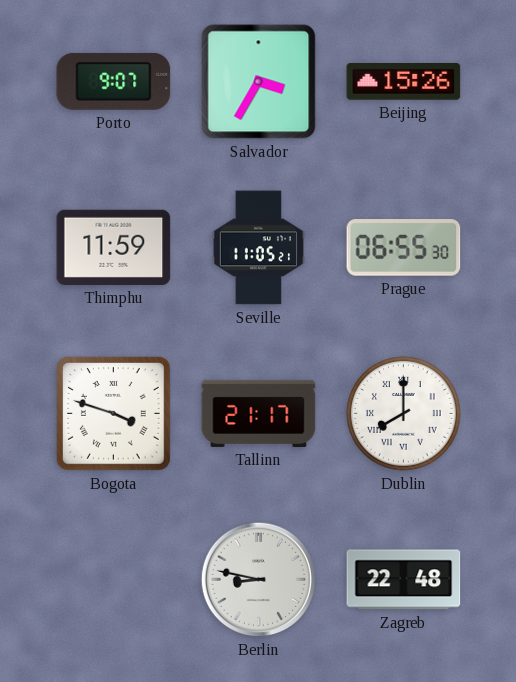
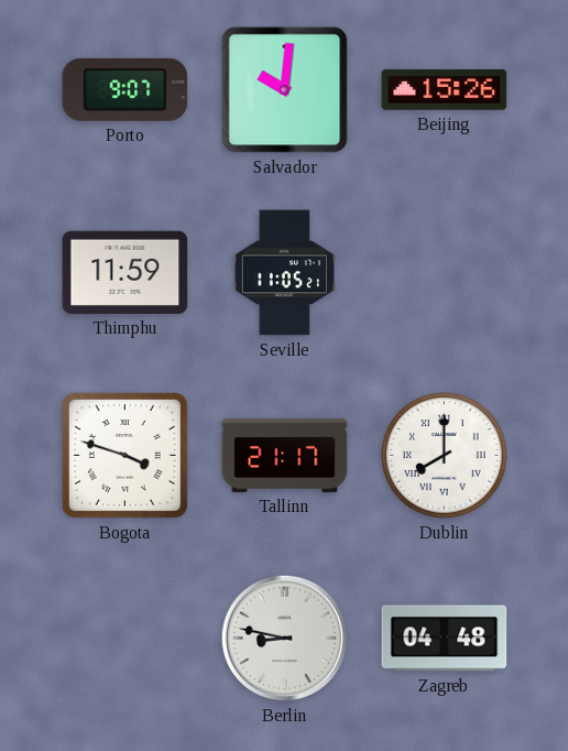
Salvador: 3:35 -> 10:01
Prague: 06:55 -> none
Zagreb: 22:48 -> 04:48
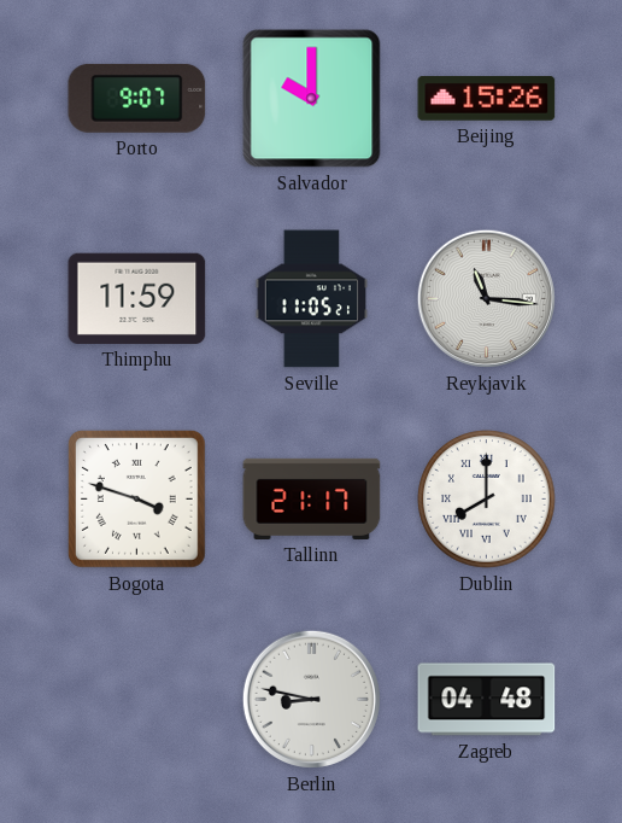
Salvador: 10:01 -> 10:00
Reykjavik: none -> 11:16
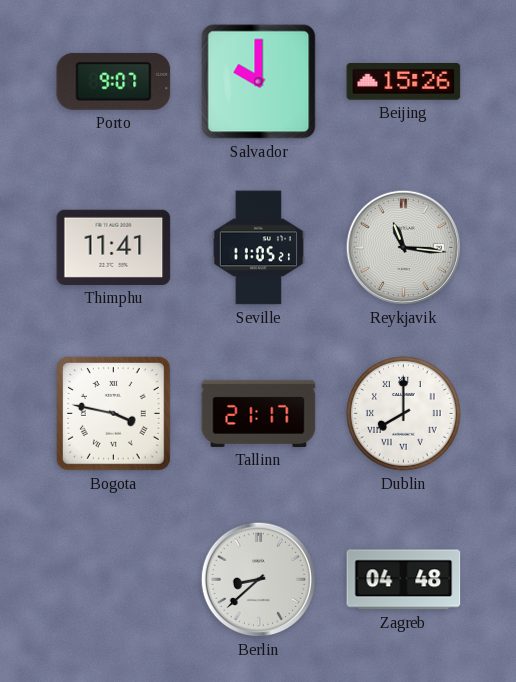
Thimphu: 11:59 -> 11:41
Bogota: 3:48 -> 3:47
Berlin: 8:47 -> 8:38
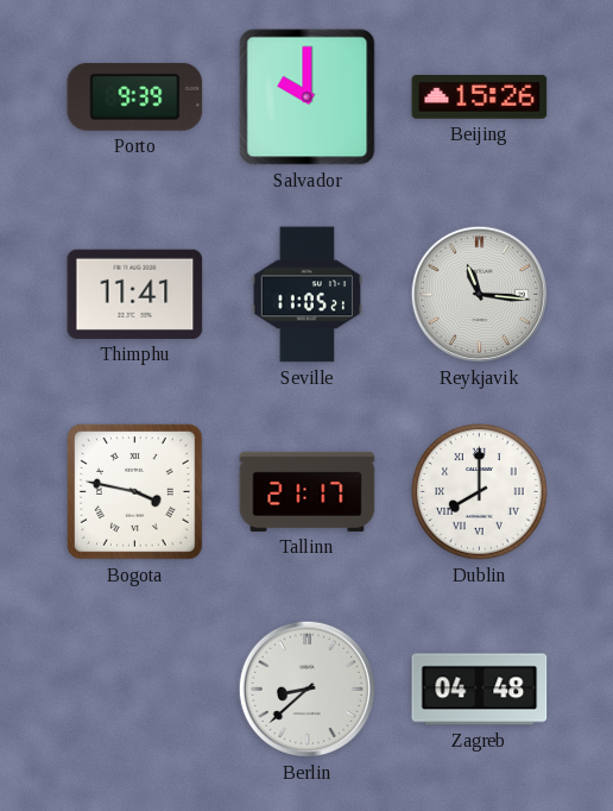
Porto: 9:07 -> 9:39
